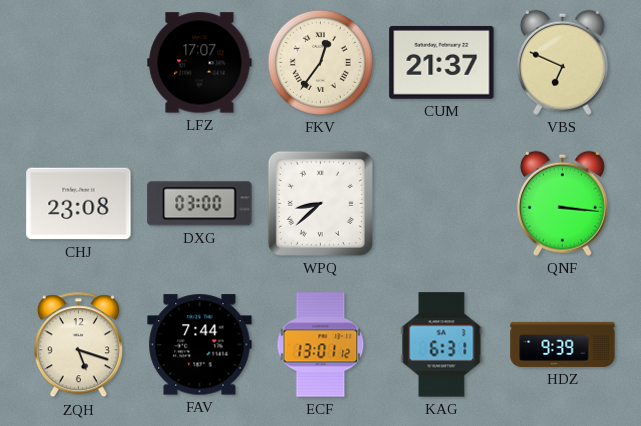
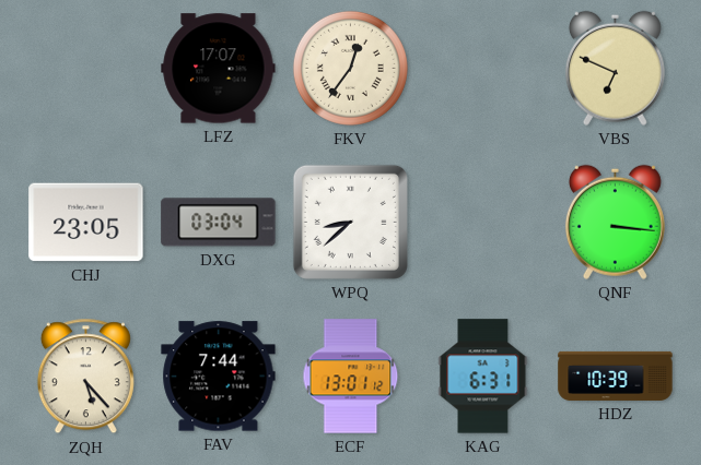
CUM: 21:37 -> none
CHJ: 23:08 -> 23:05
DXG: 03:00 -> 03:04
ZQH: 5:18 -> 5:23
HDZ: 9:39 -> 10:39
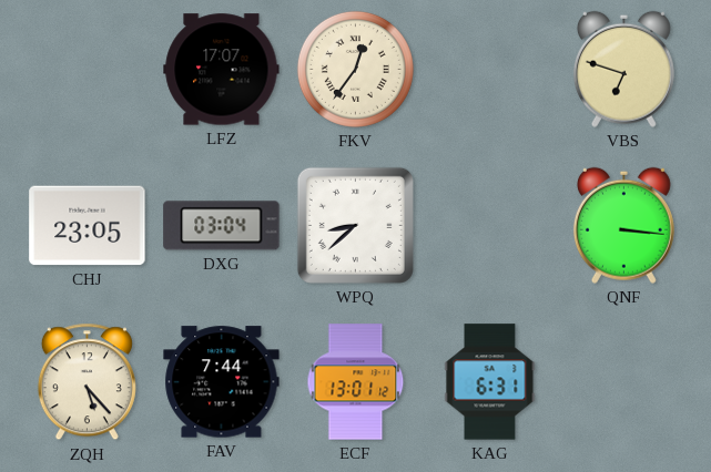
VBS: 6:49 -> 6:48
HDZ: 10:39 -> none
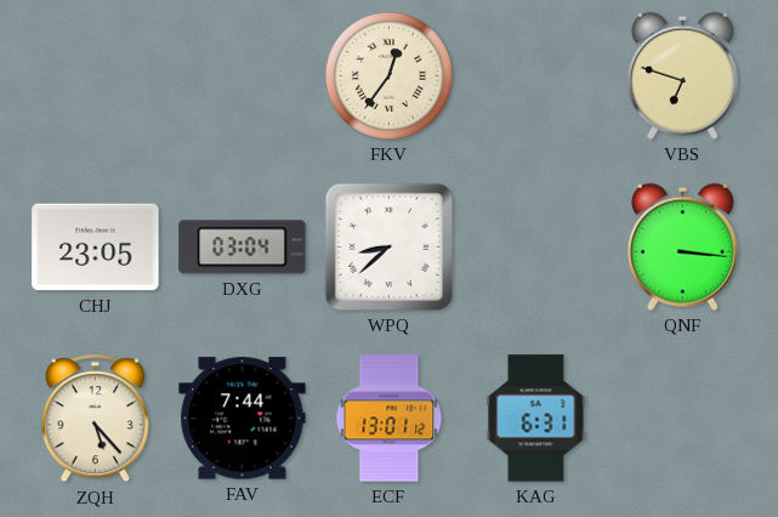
LFZ: 17:07 -> none
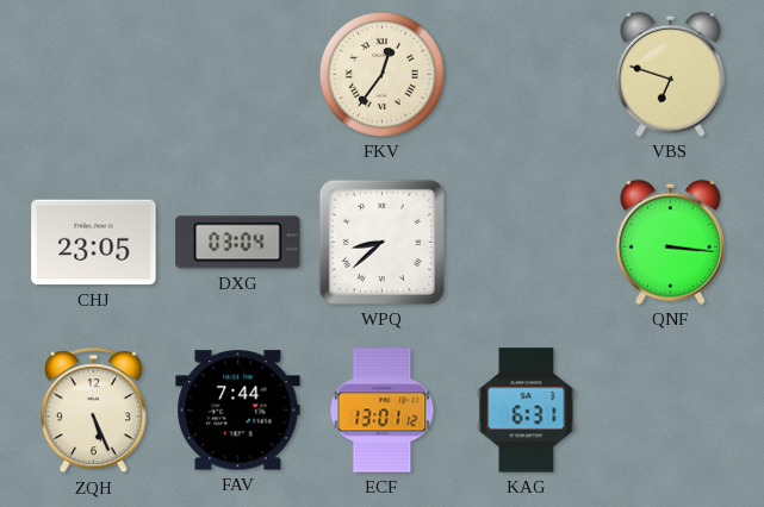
ZQH: 5:23 -> 5:26
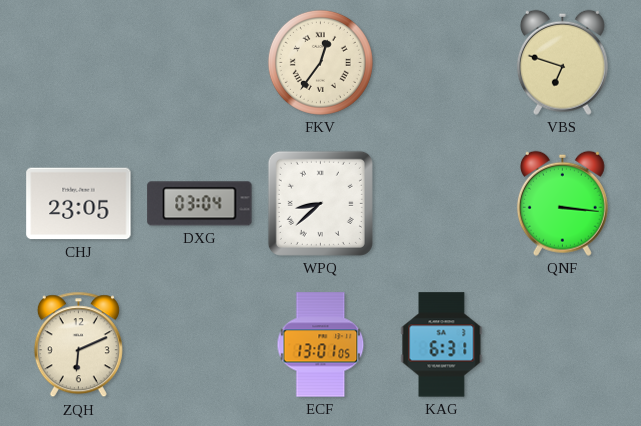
ZQH: 5:26 -> 6:11
FAV: 7:44 -> none
ECF: 13:01:12 -> 13:01:05
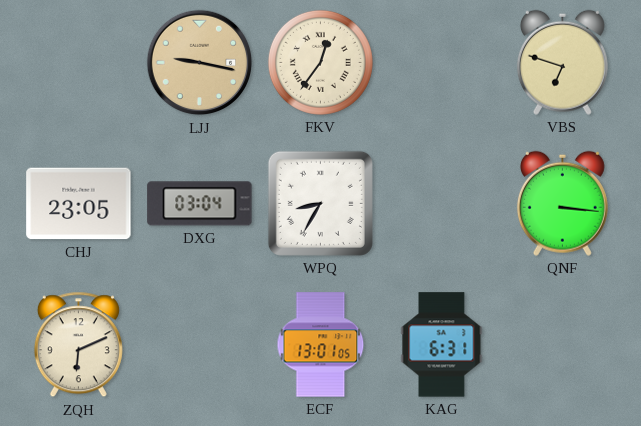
LJJ: none -> 9:17
WPQ: 8:38 -> 8:35
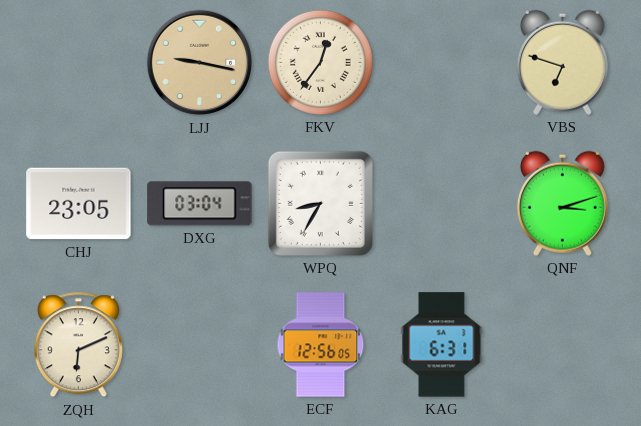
QNF: 3:16 -> 3:12
ECF: 13:01 -> 12:56
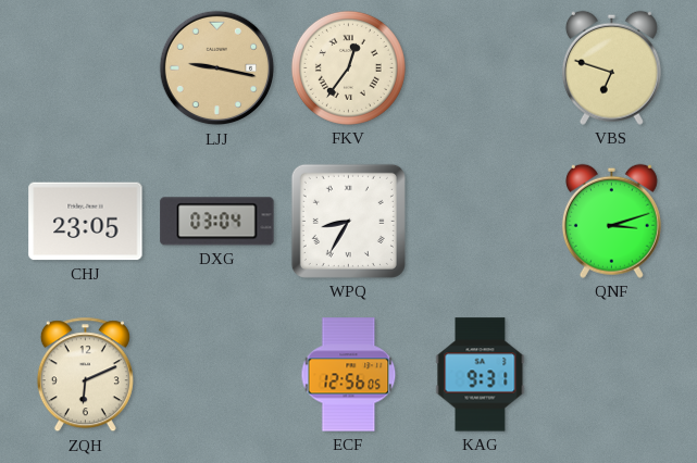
KAG: 6:31 -> 9:31
